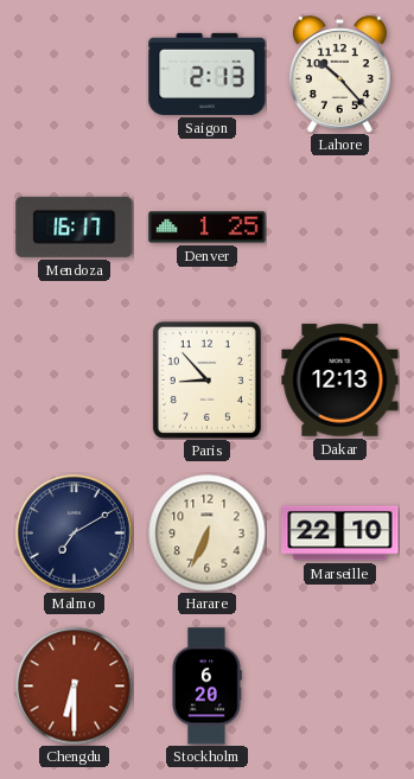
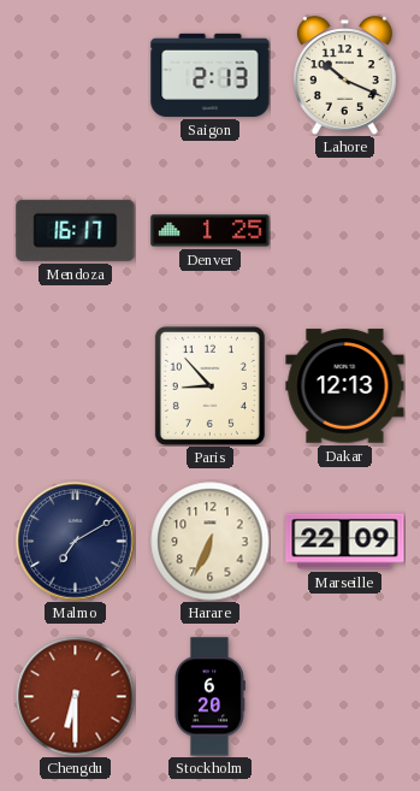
Lahore: 10:23 -> 10:19
Marseille: 22:10 -> 22:09
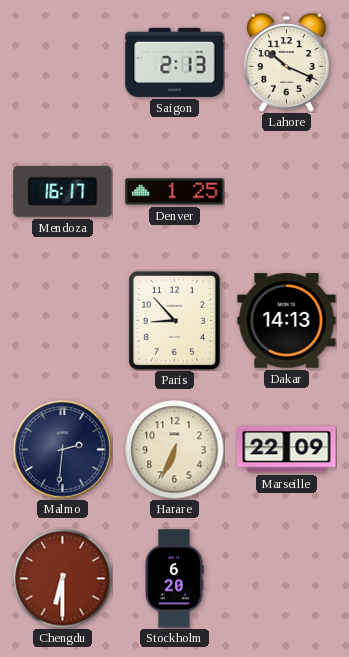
Dakar: 12:13 -> 14:13
Malmo: 7:10 -> 2:31
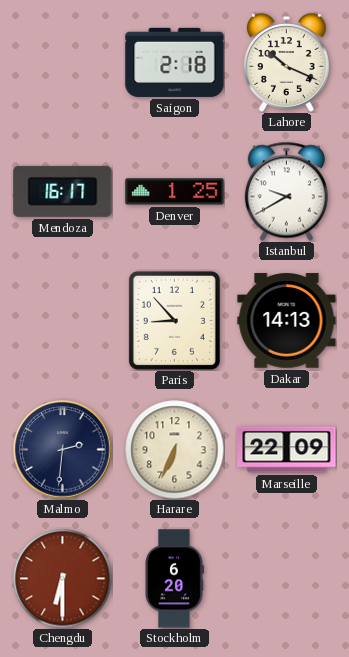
Saigon: 2:13 -> 2:18
Istanbul: none -> 9:40
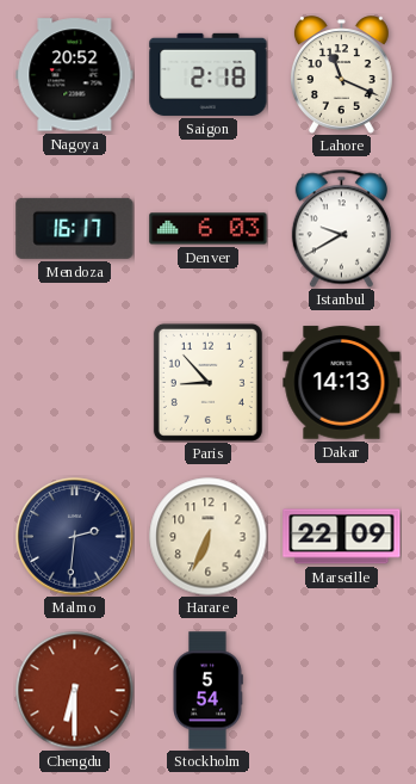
Nagoya: none -> 20:52
Lahore: 10:19 -> 11:19
Denver: 1:25 -> 6:03
Stockholm: 6:20 -> 5:54
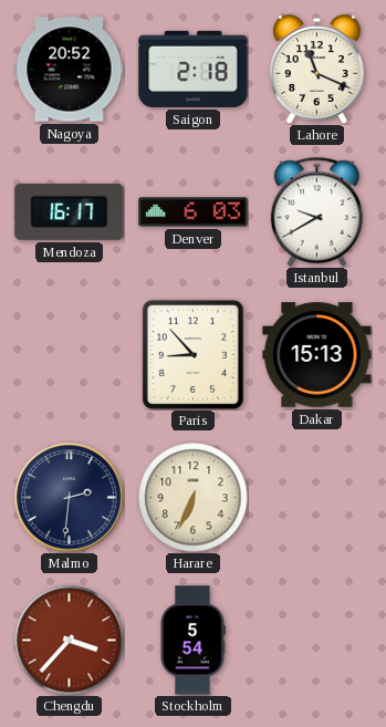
Dakar: 14:13 -> 15:13
Marseille: 22:09 -> none
Chengdu: 6:30 -> 3:37
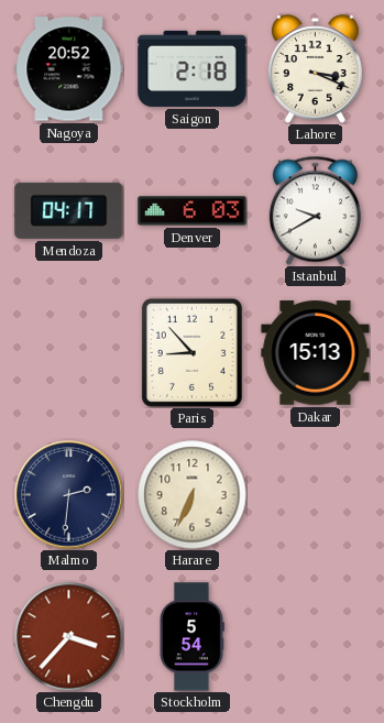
Lahore: 11:19 -> 3:19
Mendoza: 16:17 -> 04:17
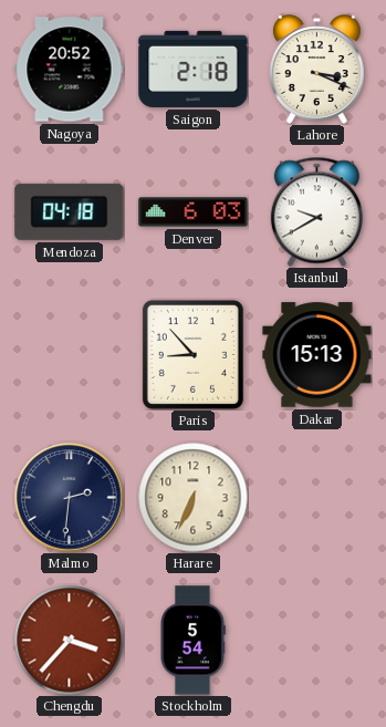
Mendoza: 04:17 -> 04:18
